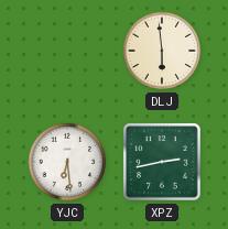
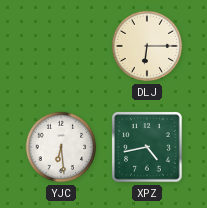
DLJ: 5:59 -> 6:15
XPZ: 2:43 -> 4:43
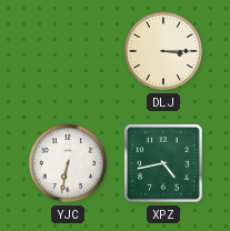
DLJ: 6:15 -> 3:15
YJC: 6:29 -> 6:32
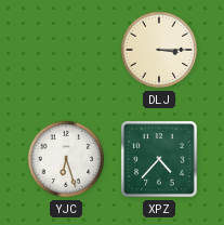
YJC: 6:32 -> 6:27
XPZ: 4:43 -> 4:37
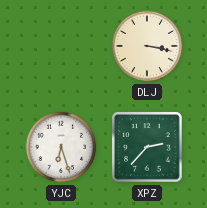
DLJ: 3:15 -> 3:17
XPZ: 4:37 -> 2:37
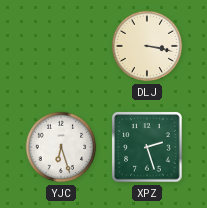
XPZ: 2:37 -> 2:27
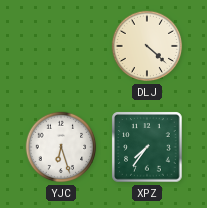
DLJ: 3:17 -> 4:22
XPZ: 2:27 -> 7:36
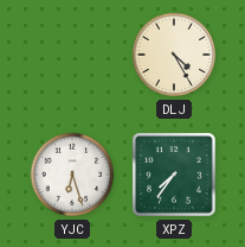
DLJ: 4:22 -> 4:25
